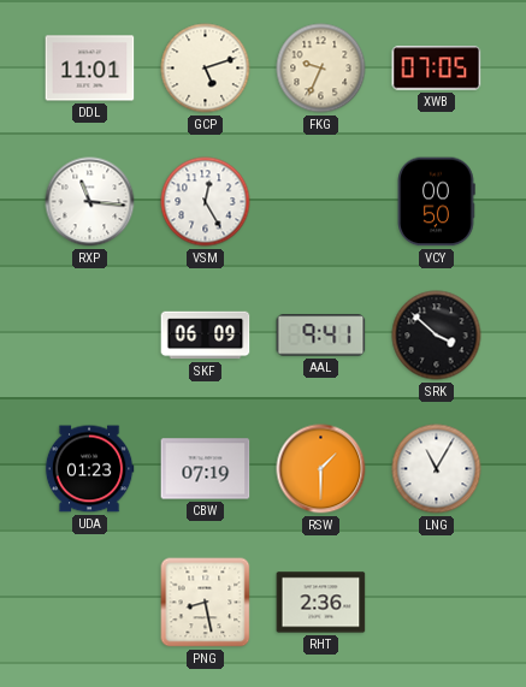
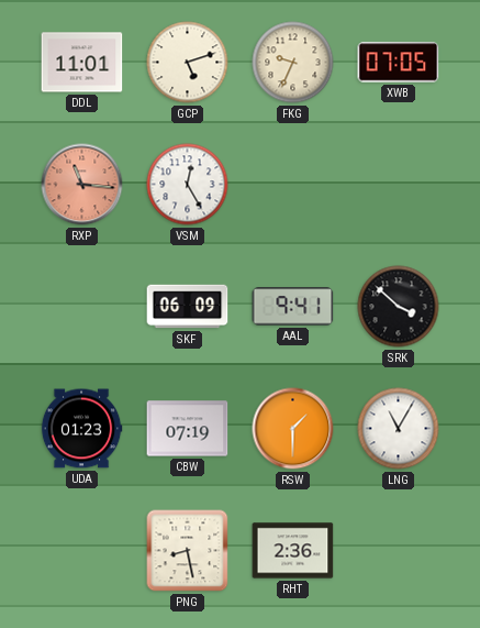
RXP dial: white -> salmon
VCY: 00:50 -> none
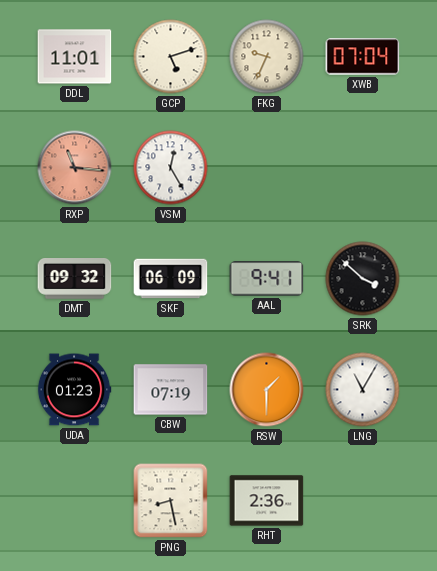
XWB: 07:05 -> 07:04
DMT: none -> 09:32
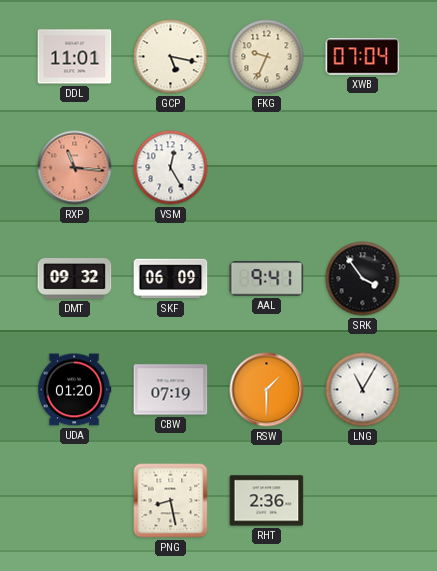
GCP: 5:12 -> 5:17
SRK: 3:52 -> 3:54
UDA: 01:23 -> 01:20
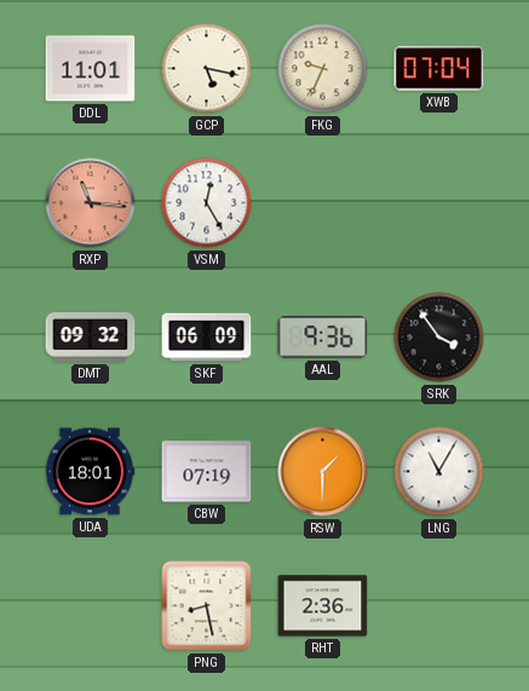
AAL: 9:41 -> 9:36
UDA: 01:20 -> 18:01
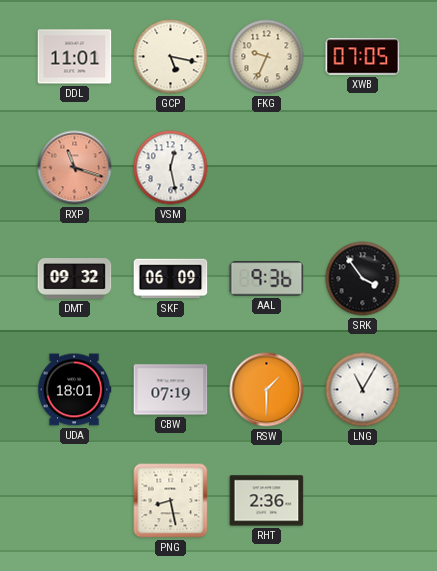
XWB: 07:04 -> 07:05
RXP: 11:16 -> 11:18
VSM: 12:25 -> 12:28
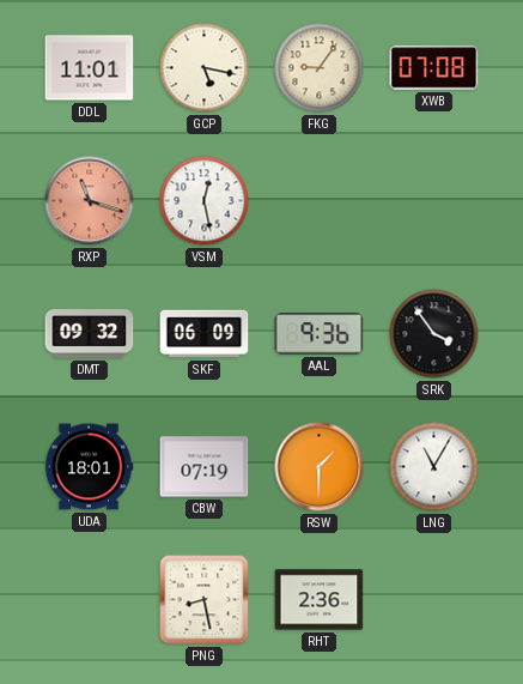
FKG: 9:34 -> 9:06
XWB: 07:05 -> 07:08
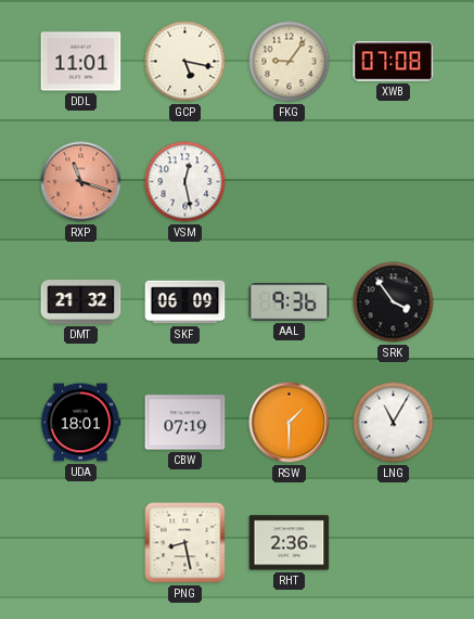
DMT: 09:32 -> 21:32
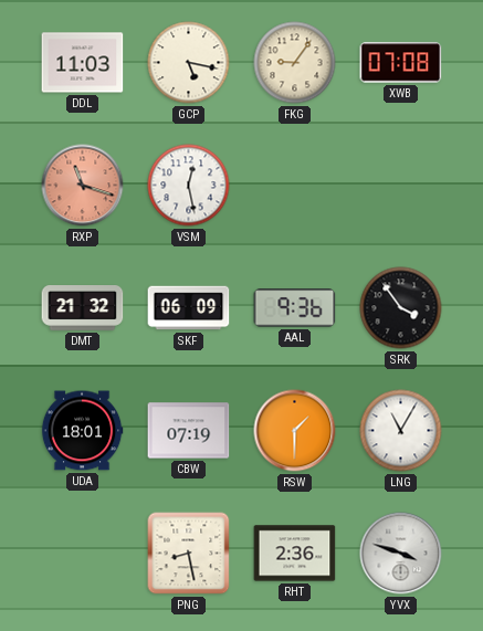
DDL: 11:01 -> 11:03
YVX: none -> 3:48
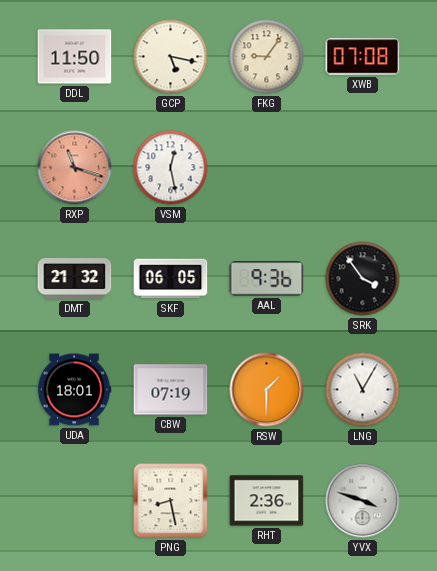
DDL: 11:03 -> 11:50
SKF: 06:09 -> 06:05
